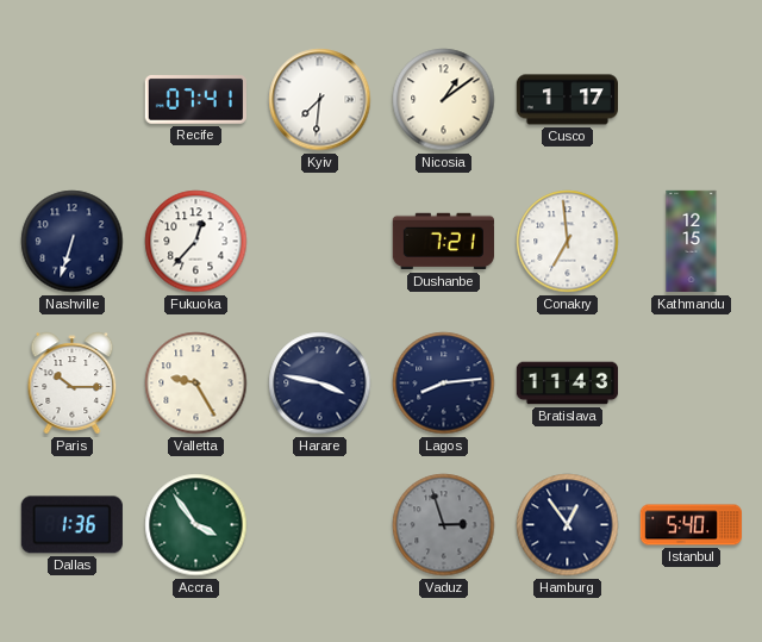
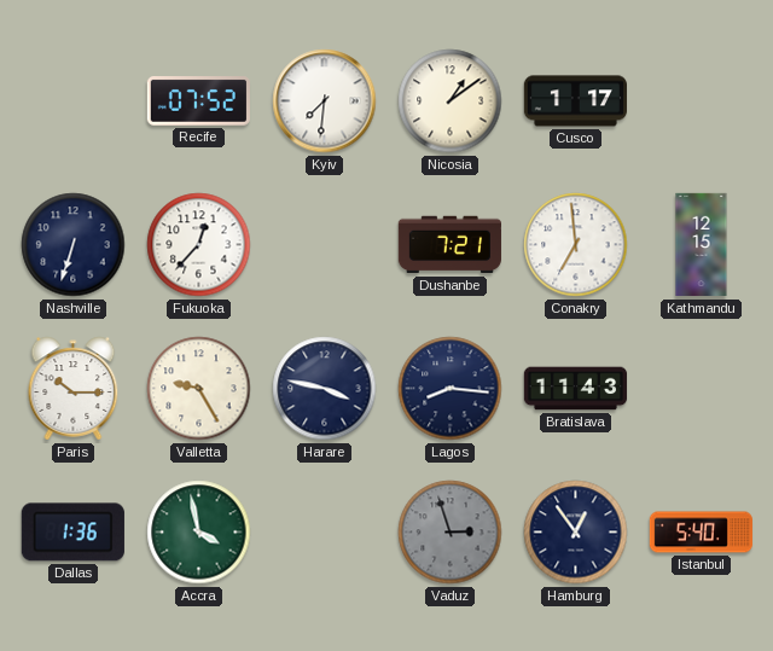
Recife: 07:41 -> 07:52
Lagos: 8:14 -> 8:16
Accra: 3:54 -> 3:58
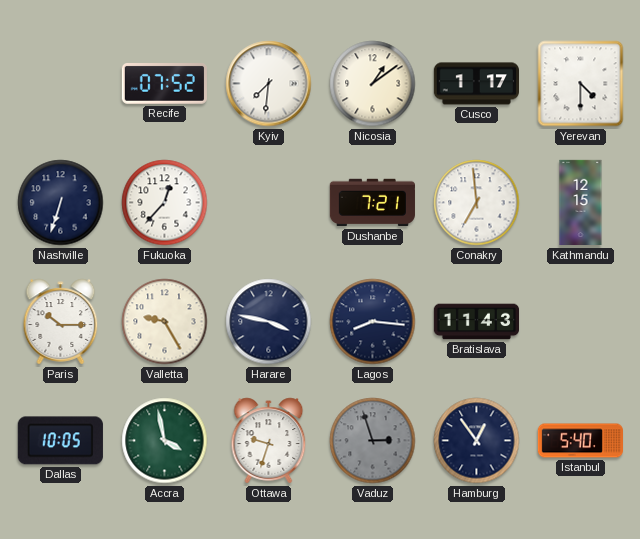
Yerevan: none -> 4:30
Dallas: 1:36 -> 10:05
Ottawa: none -> 9:33
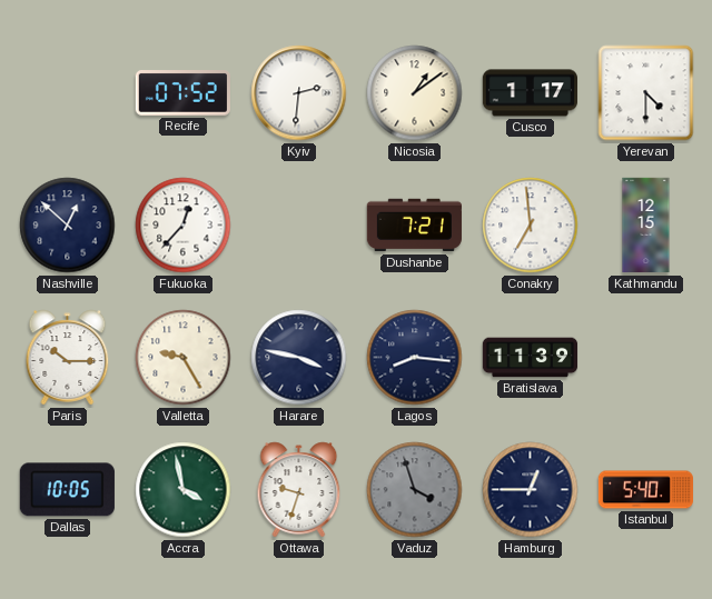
Kyiv: 7:31 -> 2:31
Nashville: 6:33 -> 12:52
Bratislava: 11:43 -> 11:39
Vaduz: 2:57 -> 3:57
Hamburg: 12:54 -> 12:45
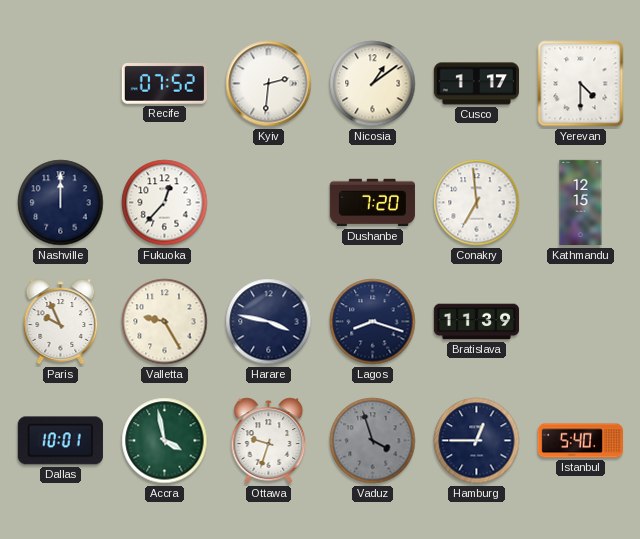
Nashville: 12:52 -> 12:00
Dushanbe: 7:21 -> 7:20
Paris: 10:15 -> 9:56
Lagos: 8:16 -> 8:18
Dallas: 10:05 -> 10:01
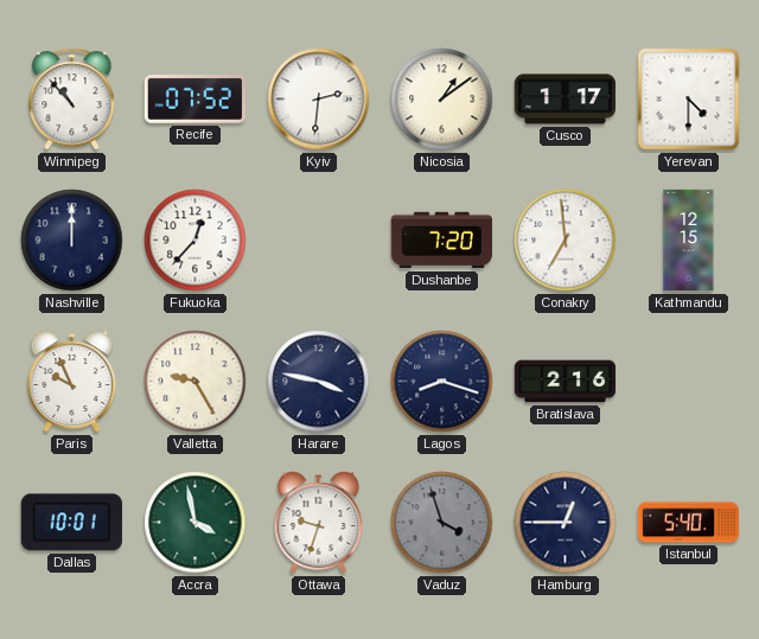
Winnipeg: none -> 10:53
Bratislava: 11:39 -> 2:16
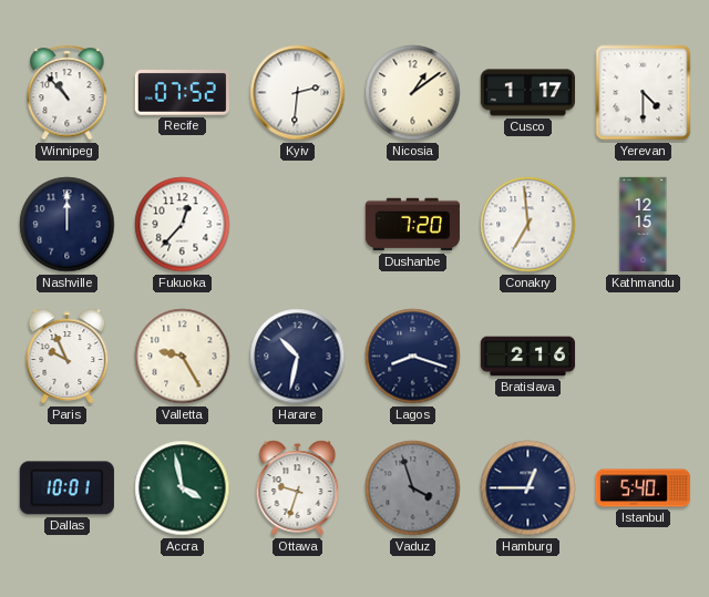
Harare: 3:47 -> 10:32
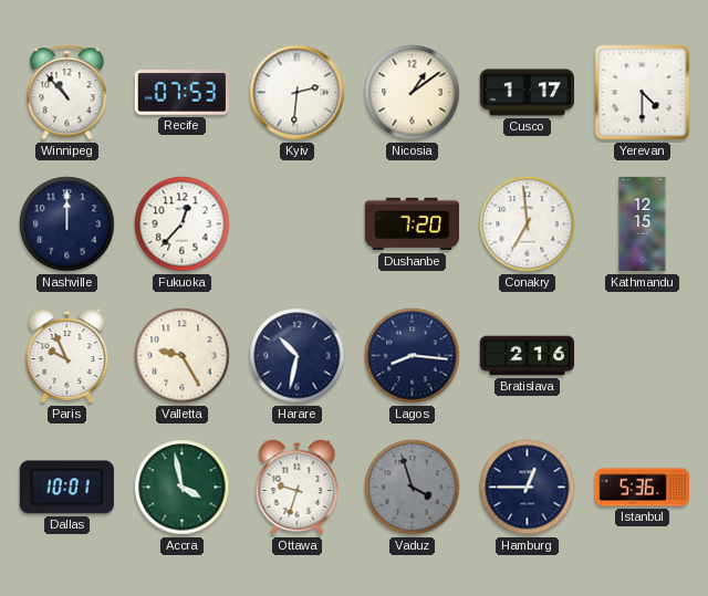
Recife: 07:52 -> 07:53
Lagos: 8:18 -> 8:16
Istanbul: 5:40 -> 5:36
